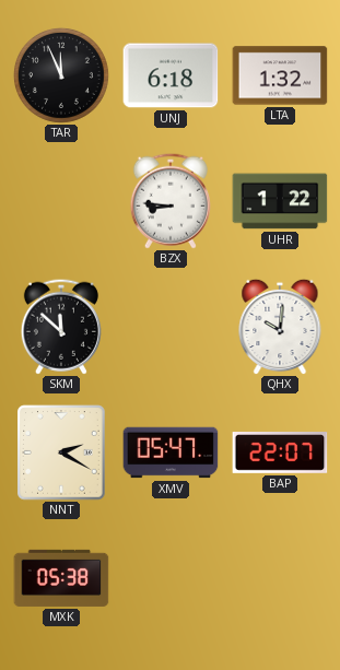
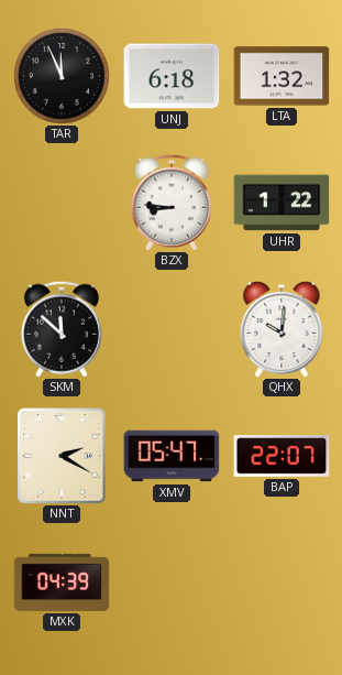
MXK: 05:38 -> 04:39
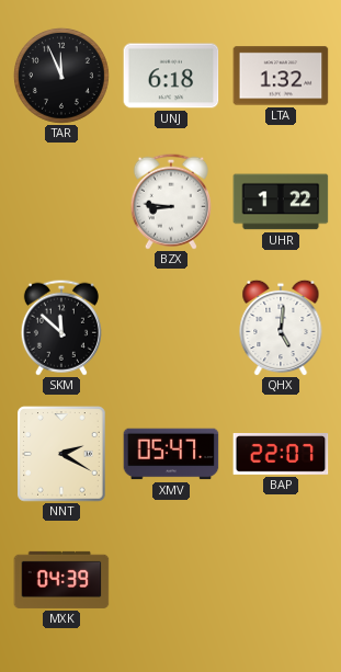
QHX: 10:01 -> 5:01
